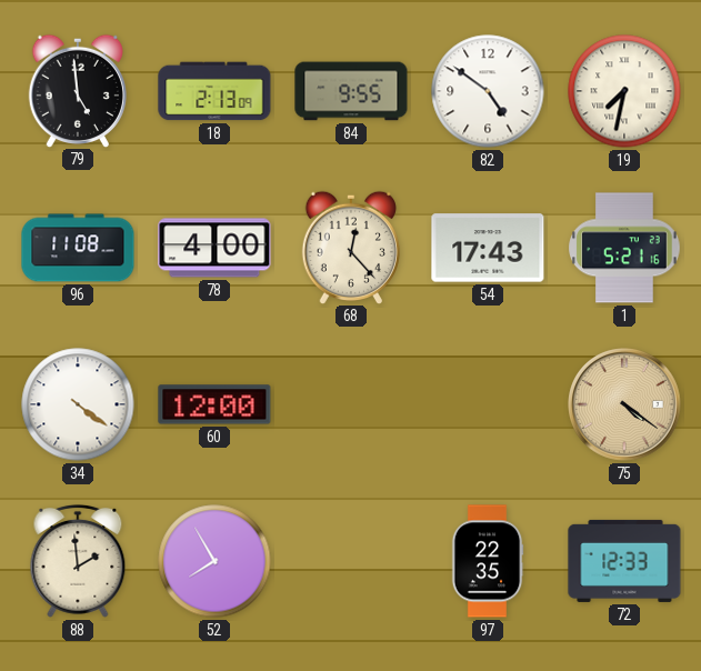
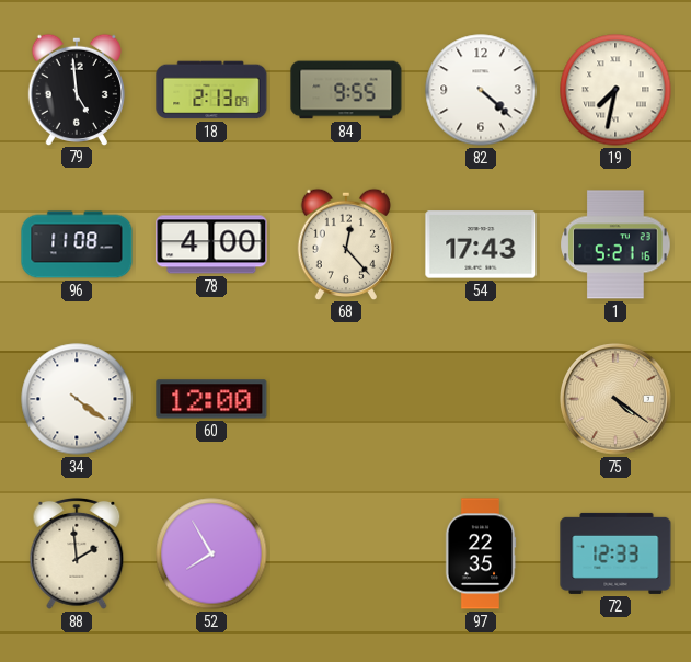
82: 4:51 -> 4:22
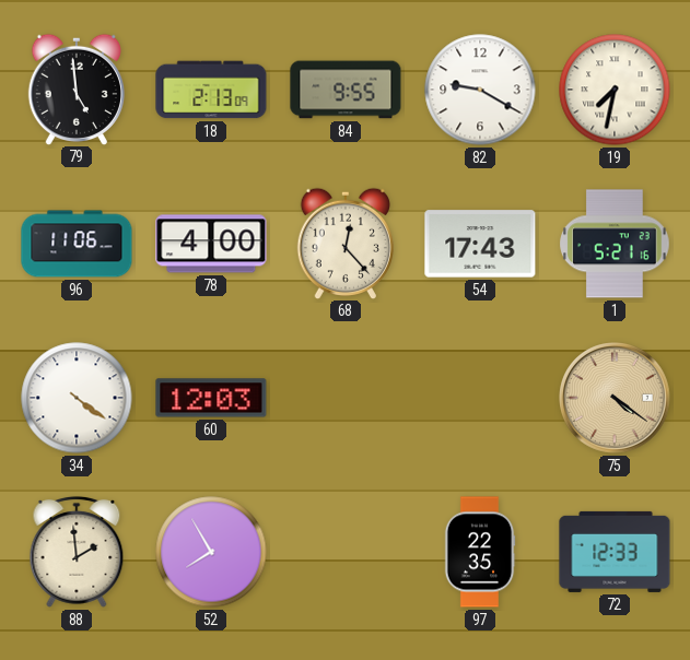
82: 4:22 -> 9:20
96: 11:08 -> 11:06
60: 12:00 -> 12:03
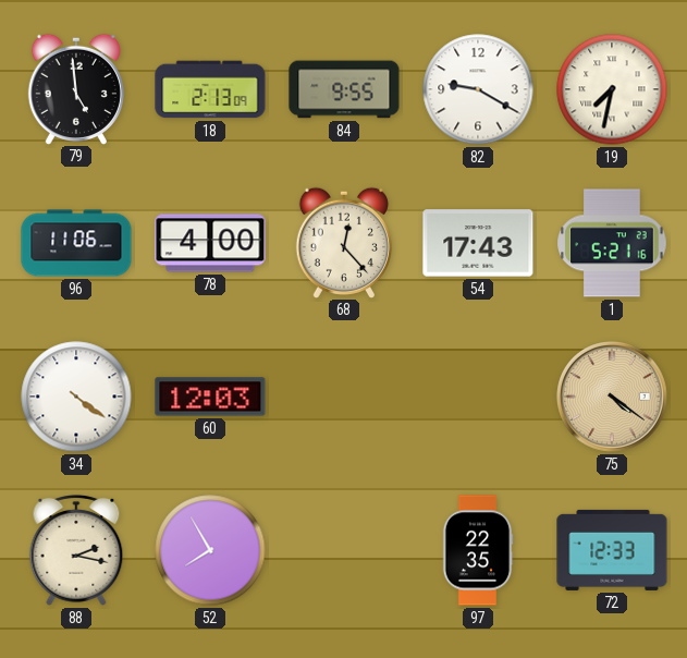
88: 1:59 -> 2:17
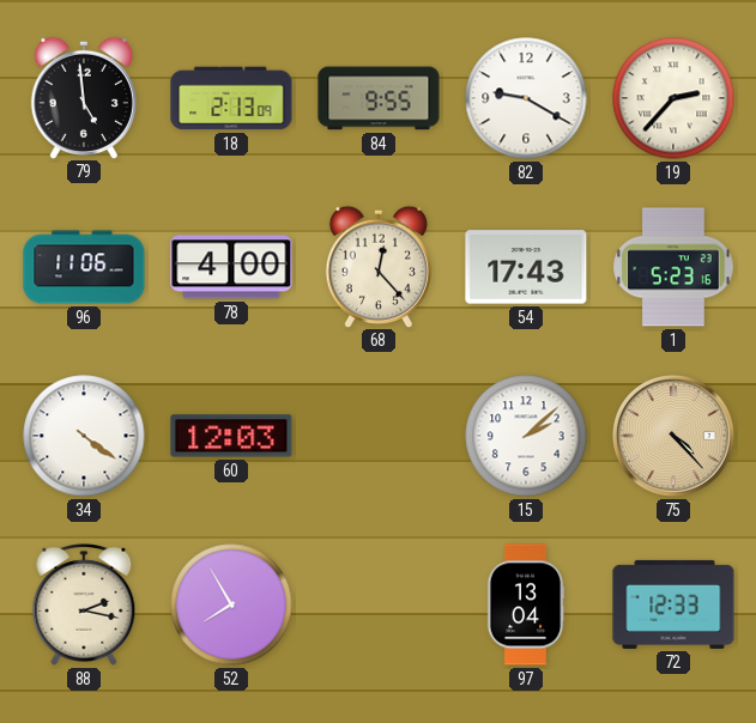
19: 7:32 -> 2:37
1: 5:21 -> 5:23
15: none -> 2:08
75: 4:21 -> 4:23
97: 22:35 -> 13:04
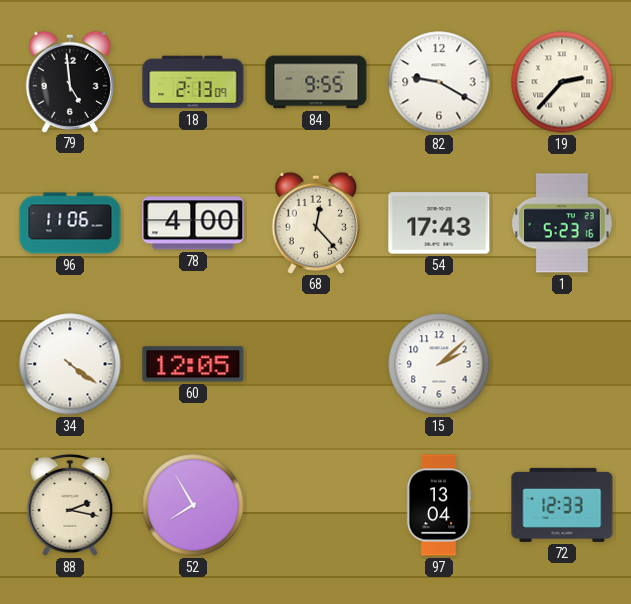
60: 12:03 -> 12:05
75: 4:23 -> none
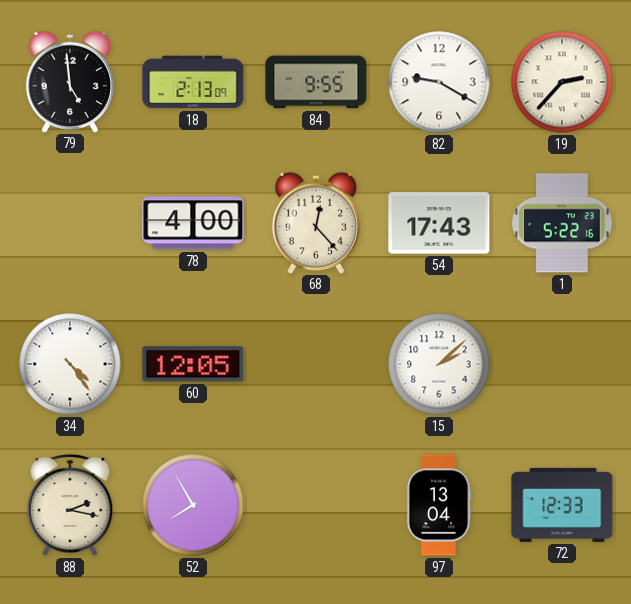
96: 11:06 -> none
1: 5:23 -> 5:22
34: 4:21 -> 4:24
